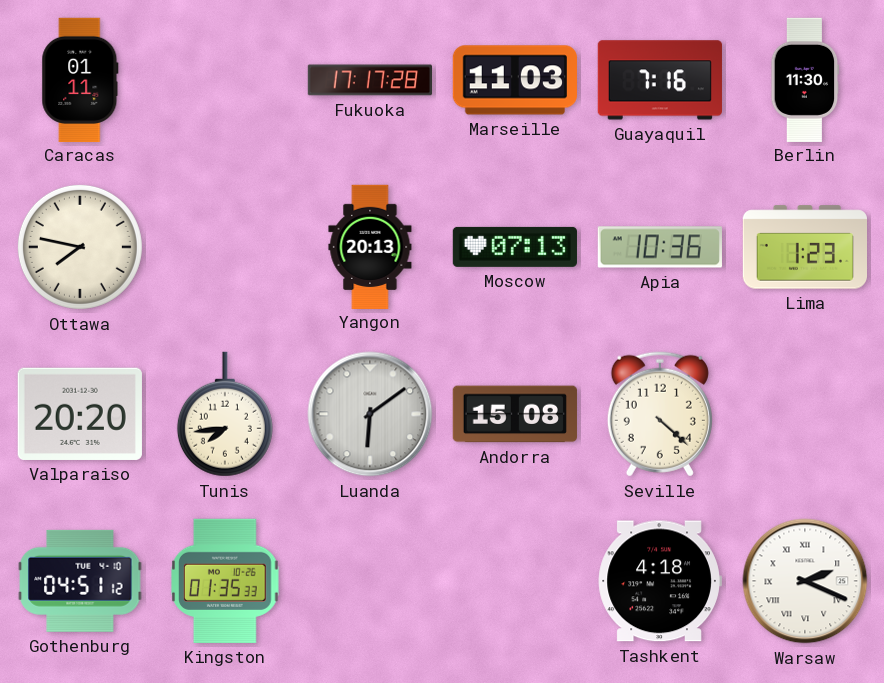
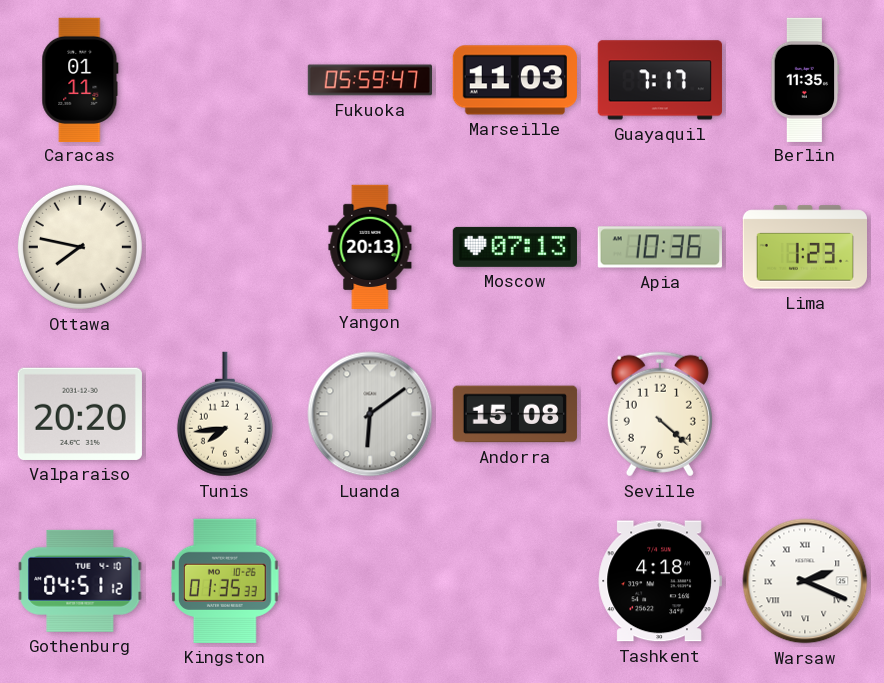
Fukuoka: 17:17 -> 05:59
Guayaquil: 7:16 -> 7:17
Berlin: 11:30 -> 11:35
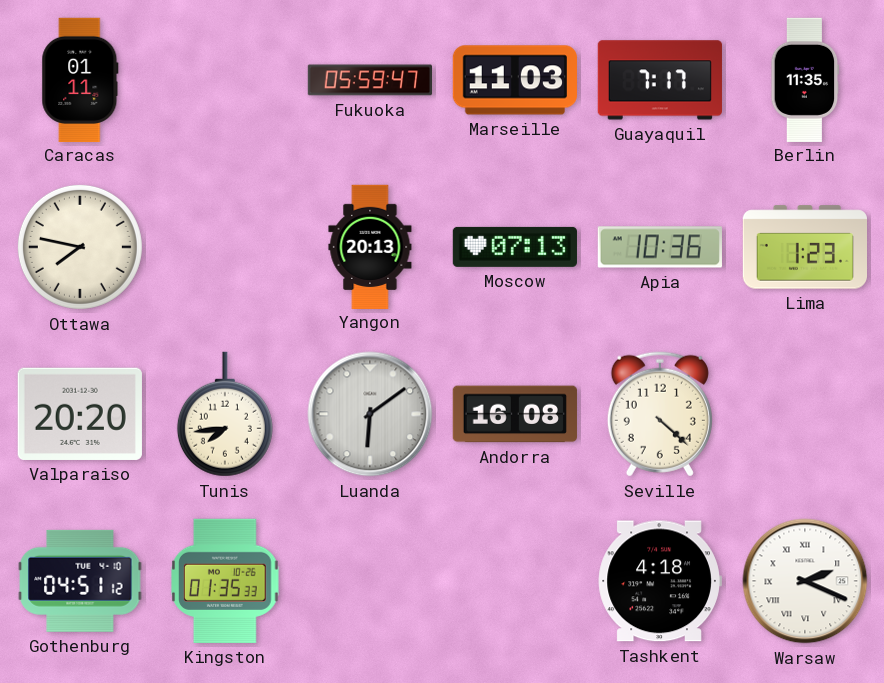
Andorra: 15:08 -> 16:08
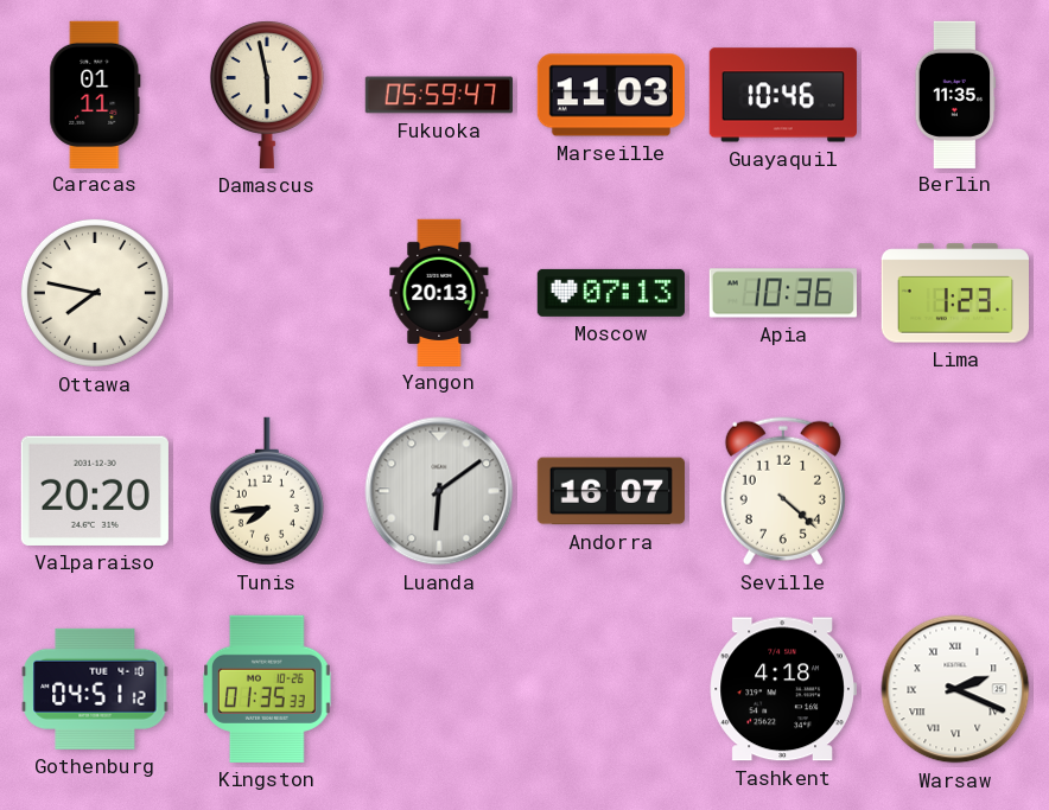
Damascus: none -> 5:58
Guayaquil: 7:17 -> 10:46
Andorra: 16:08 -> 16:07
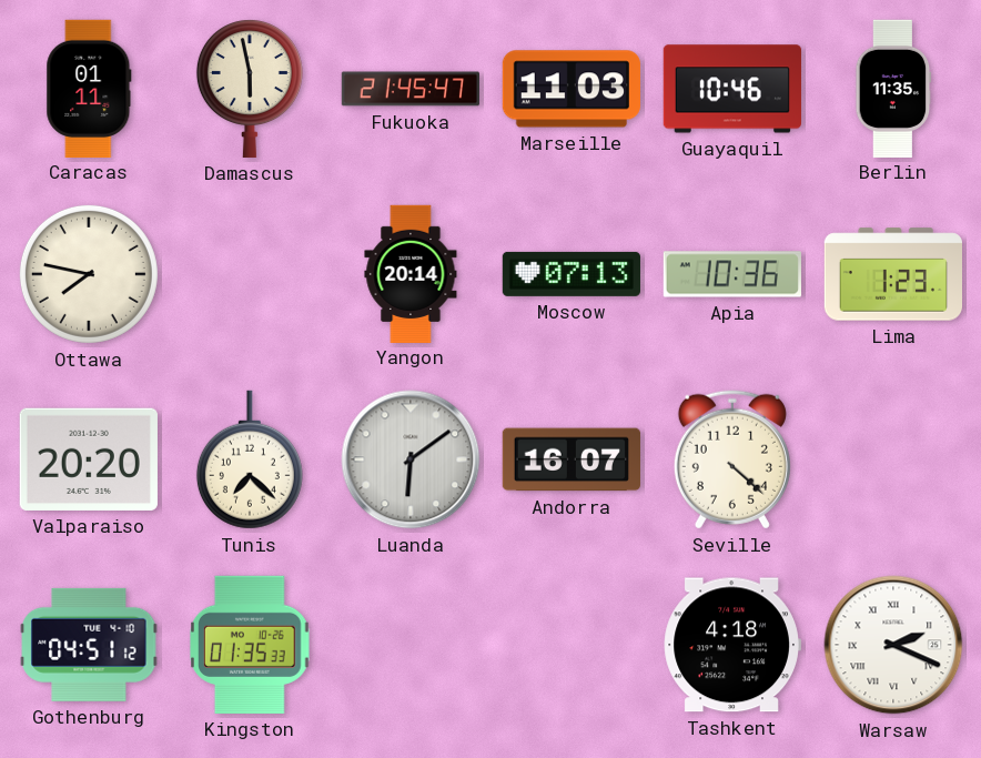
Fukuoka: 05:59 -> 21:45
Yangon: 20:13 -> 20:14
Tunis: 7:44 -> 7:22
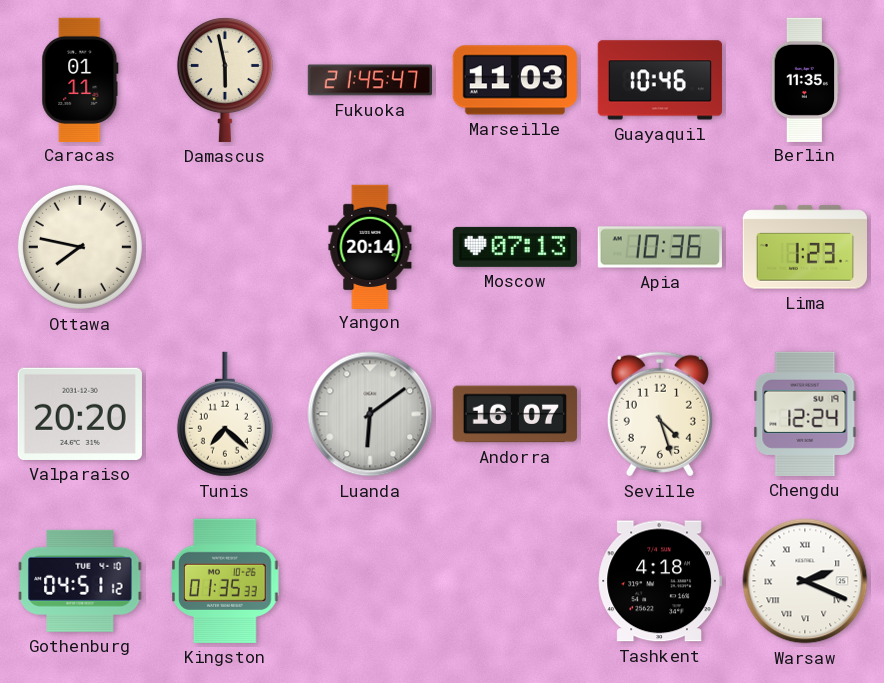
Seville: 4:22 -> 4:27
Chengdu: none -> 12:24
